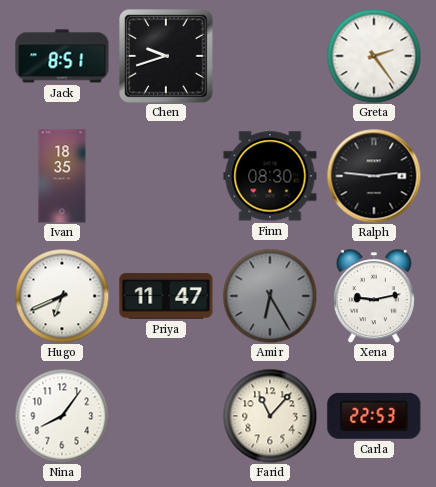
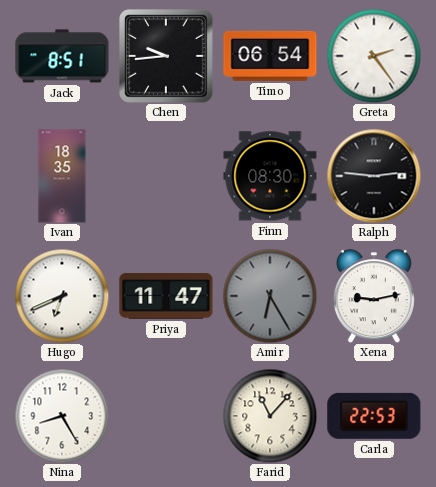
Chen: 9:42 -> 9:44
Timo: none -> 06:54
Nina: 8:06 -> 8:25
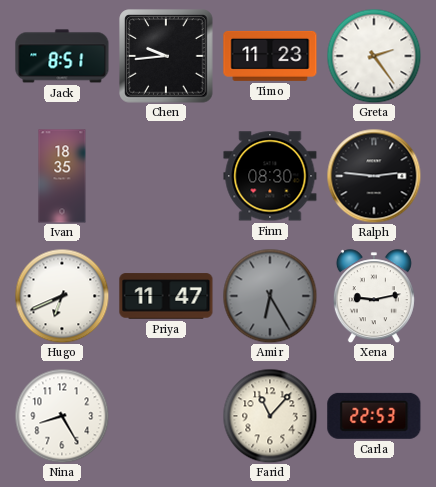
Timo: 06:54 -> 11:23
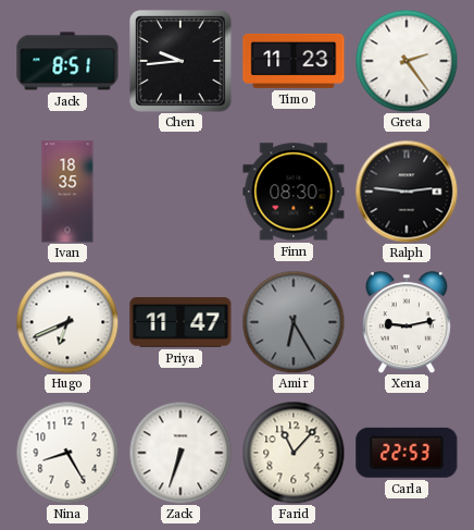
Zack: none -> 6:33
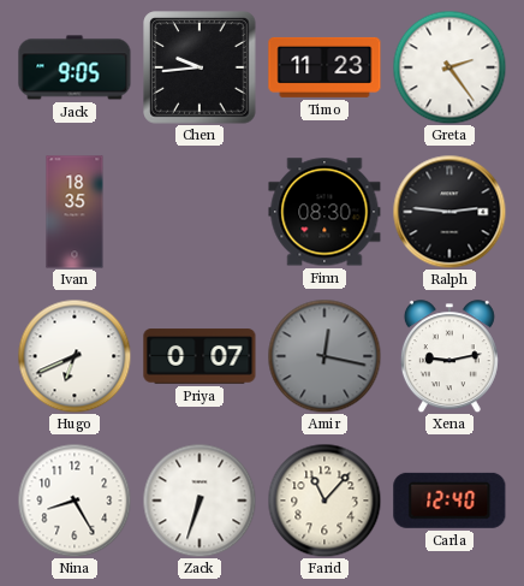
Jack: 8:51 -> 9:05
Priya: 11:47 -> 0:07
Amir: 6:25 -> 12:17
Carla: 22:53 -> 12:40
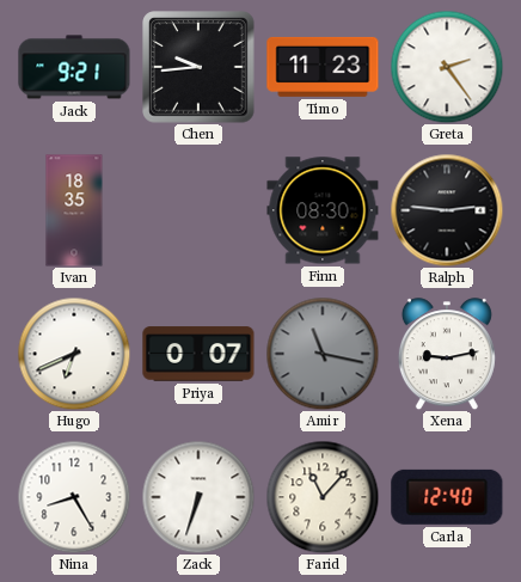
Jack: 9:05 -> 9:21
Amir: 12:17 -> 11:17
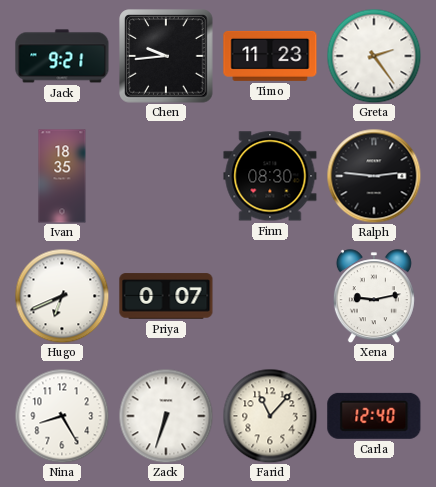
Amir: 11:17 -> none
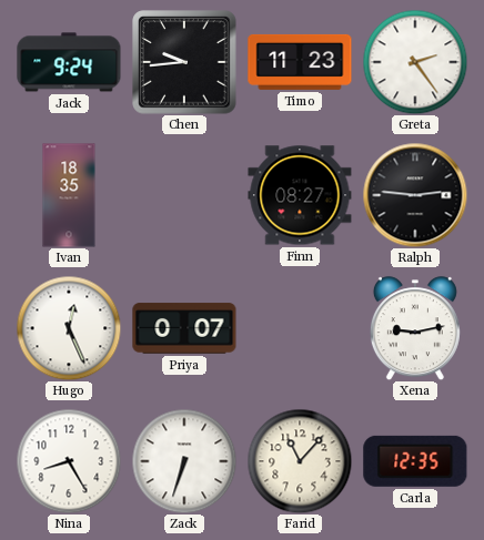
Jack: 9:21 -> 9:24
Finn: 08:30 -> 08:27
Hugo: 6:41 -> 12:26
Carla: 12:40 -> 12:35
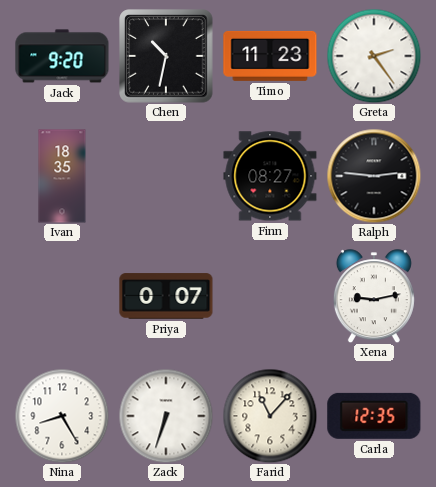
Jack: 9:24 -> 9:20
Chen: 9:44 -> 10:32
Hugo: 12:26 -> none
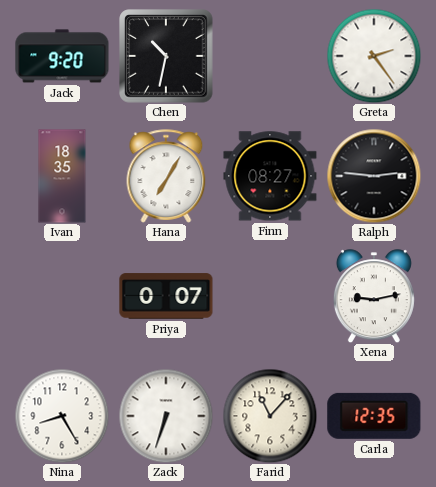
Timo: 11:23 -> none
Hana: none -> 7:05
